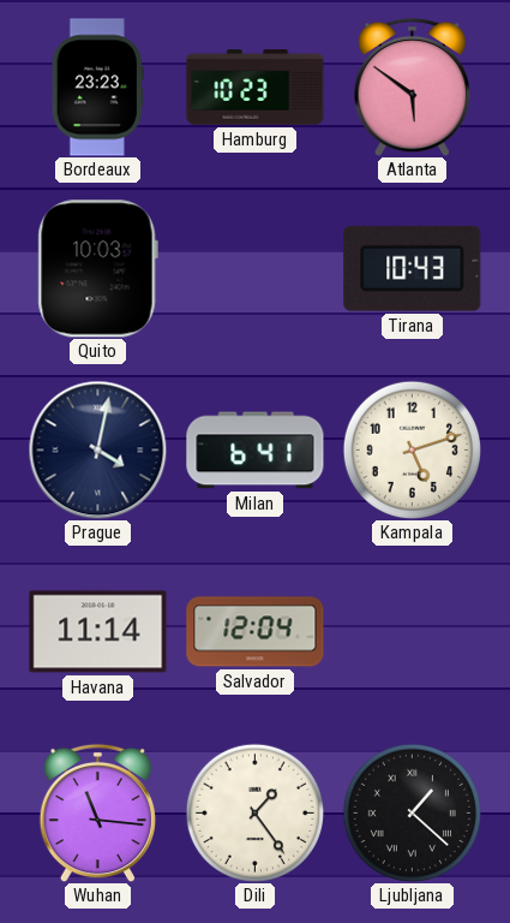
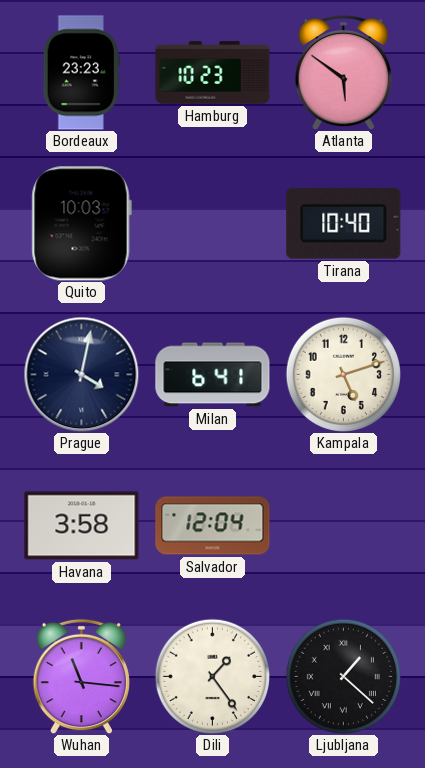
Tirana: 10:43 -> 10:40
Havana: 11:14 -> 3:58
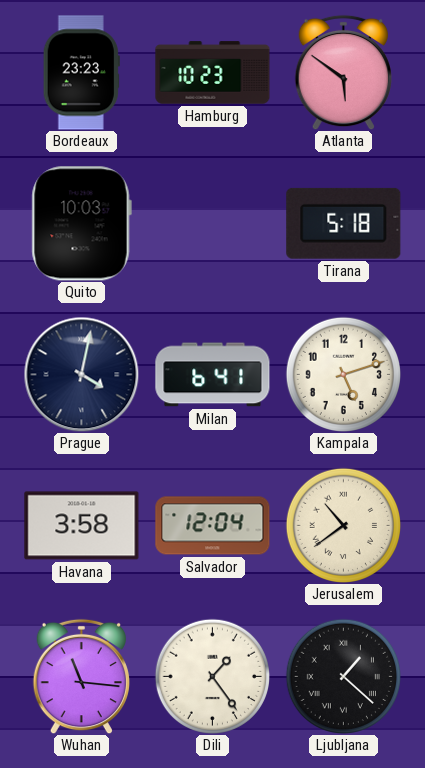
Tirana: 10:40 -> 5:18
Jerusalem: none -> 10:39
